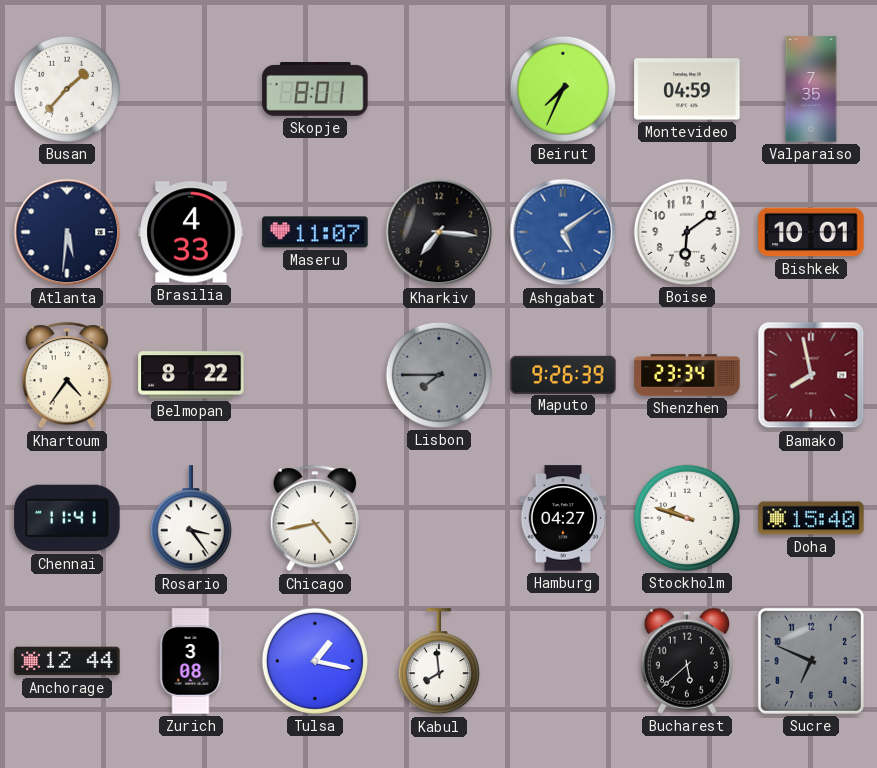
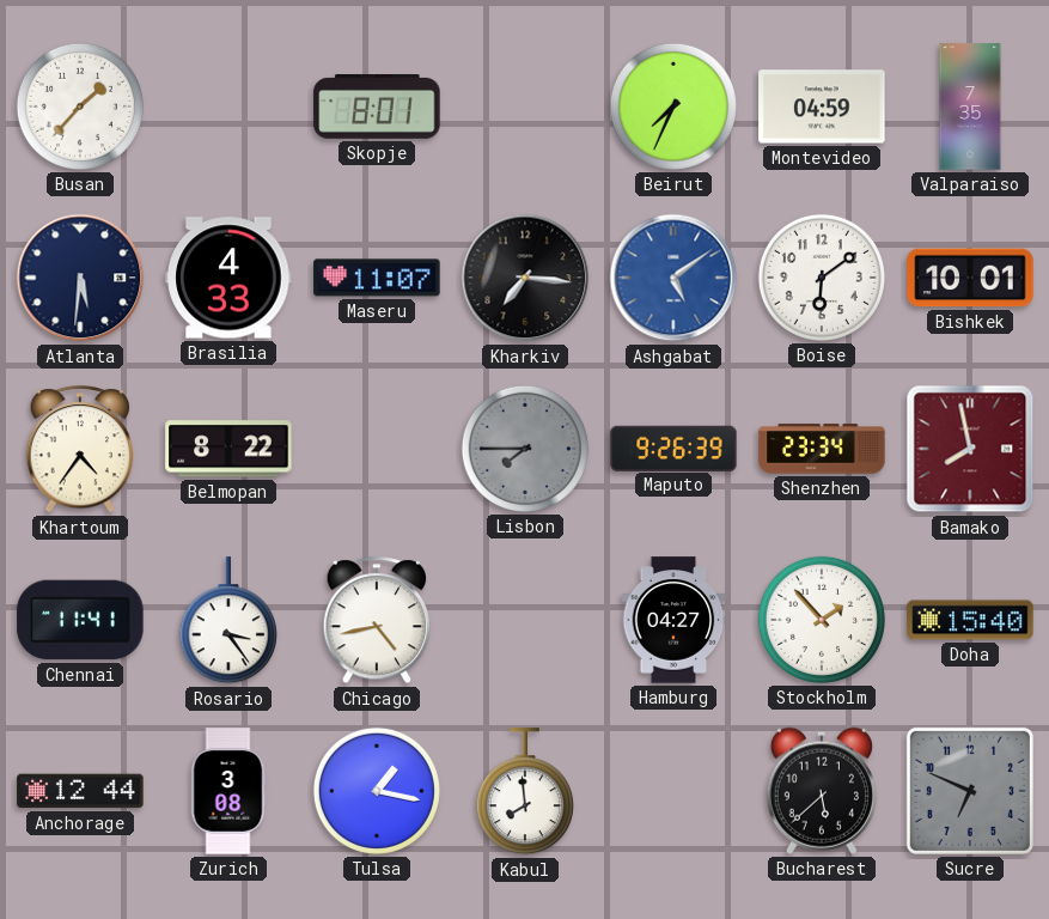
Stockholm: 9:48 -> 1:53
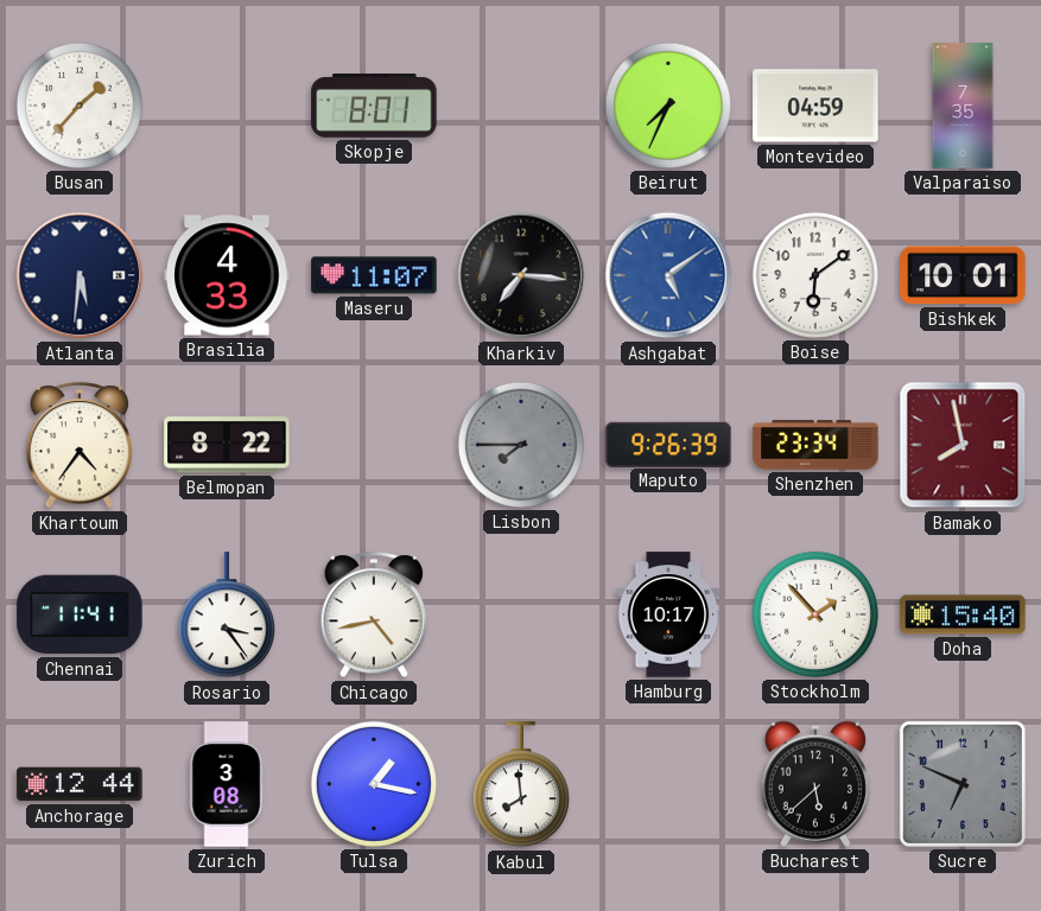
Hamburg: 04:27 -> 10:17
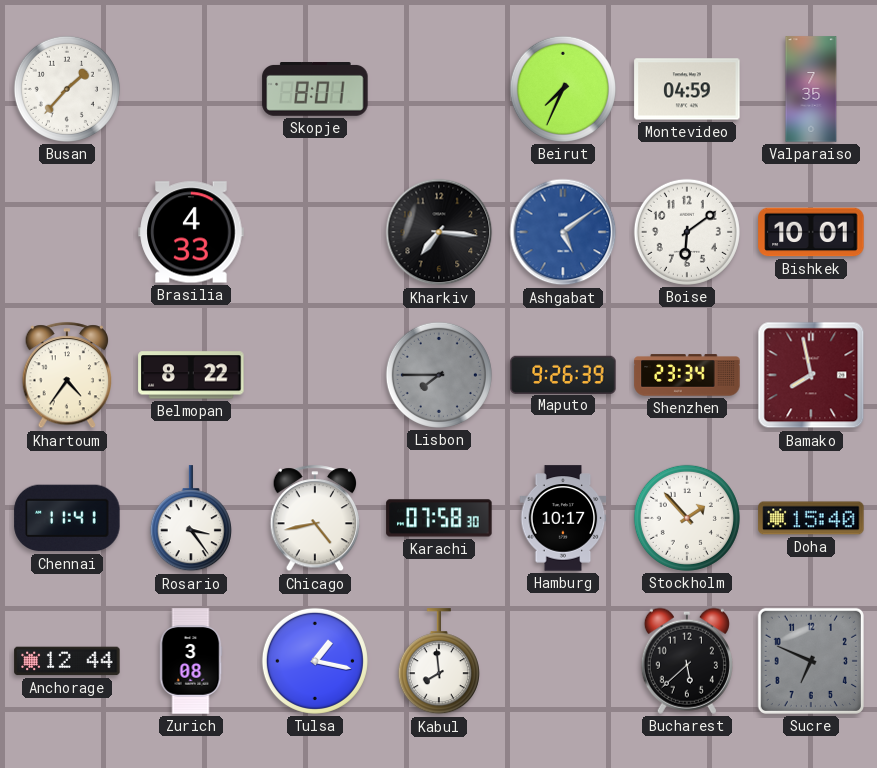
Atlanta: 5:31 -> none
Maseru: 11:07 -> none
Karachi: none -> 07:58
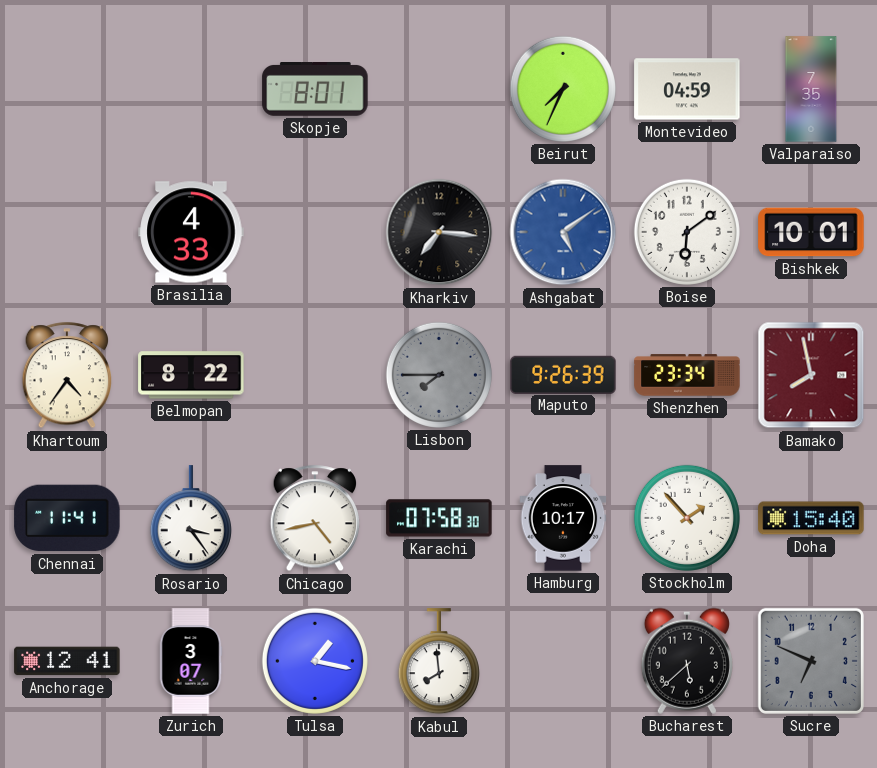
Busan: 1:37 -> none
Anchorage: 12:44 -> 12:41
Zurich: 3:08 -> 3:07
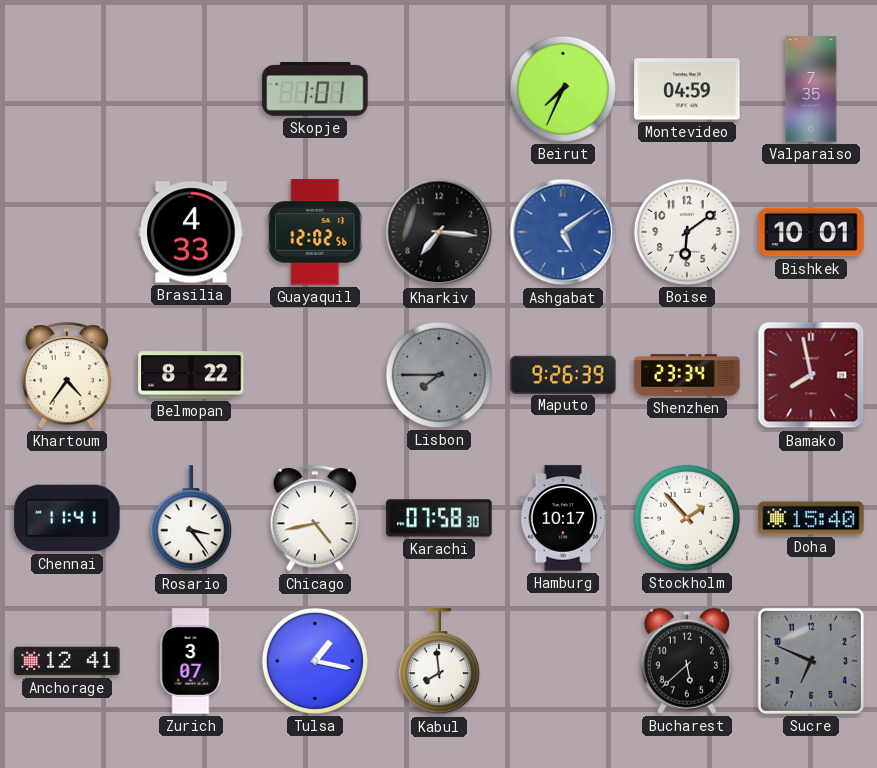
Skopje: 8:01 -> 1:01
Guayaquil: none -> 12:02
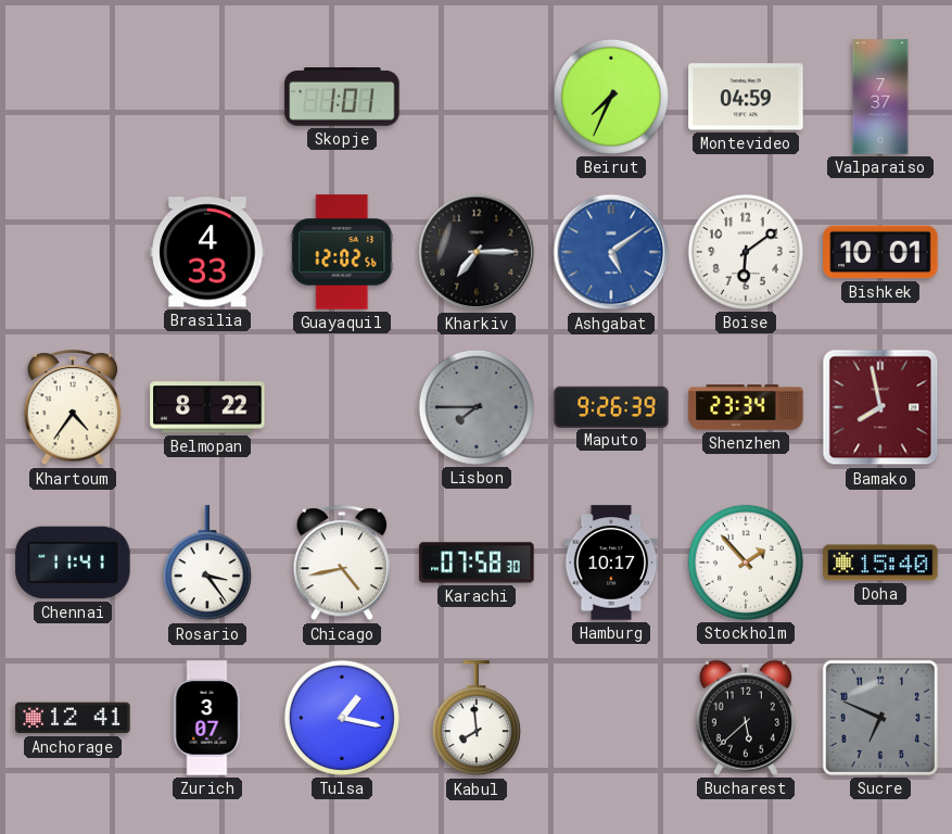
Valparaiso: 7:35 -> 7:37
Kharkiv: 7:16 -> 7:15
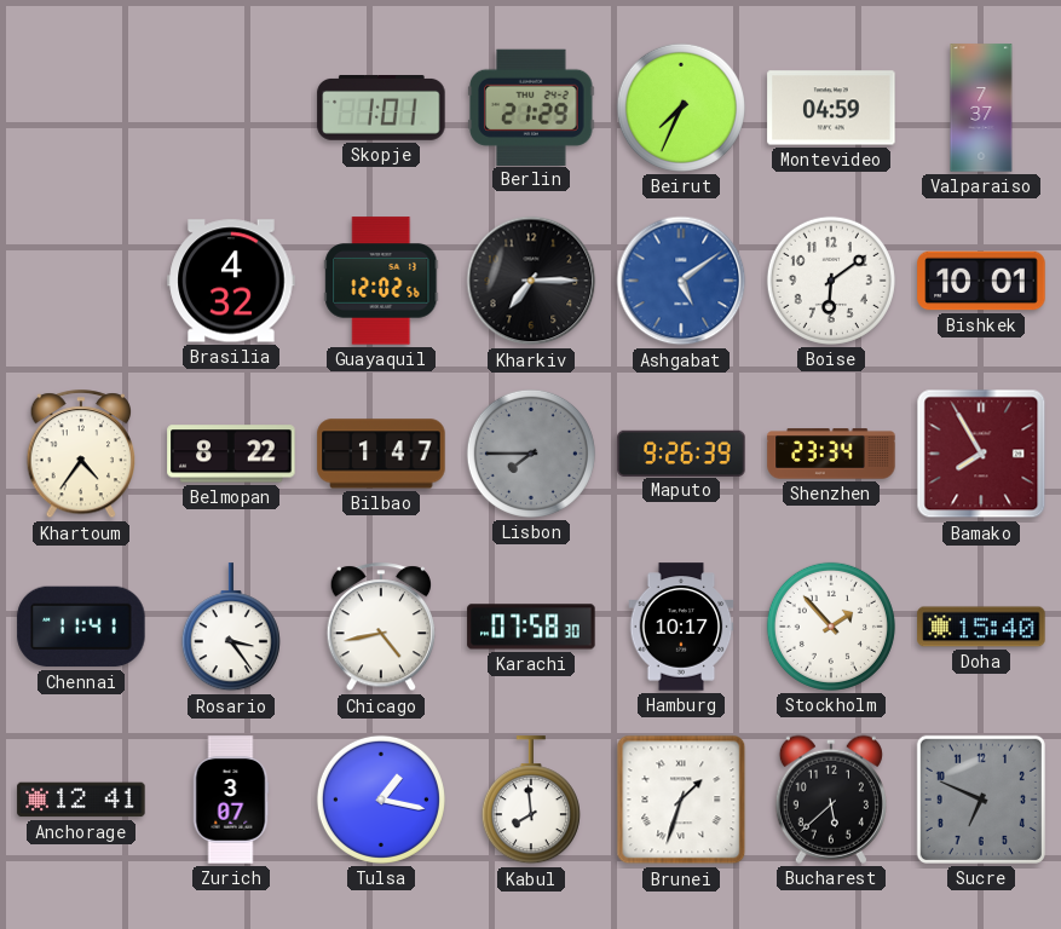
Berlin: none -> 21:29
Brasilia: 4:33 -> 4:32
Bilbao: none -> 1:47
Bamako: 7:58 -> 7:55
Brunei: none -> 1:33
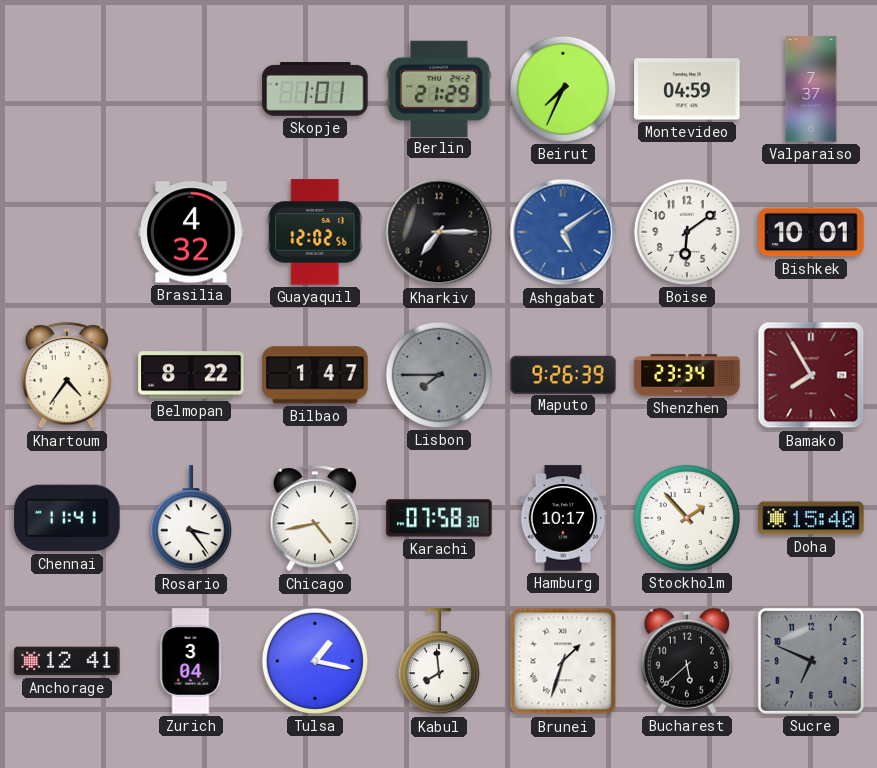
Zurich: 3:07 -> 3:04
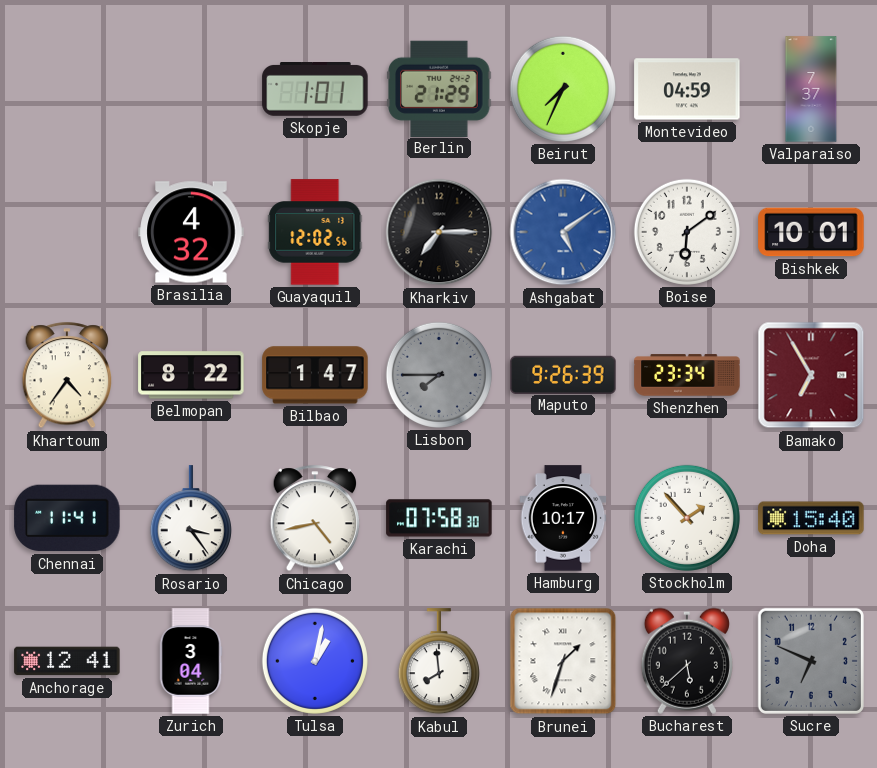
Bamako: 7:55 -> 6:55
Tulsa: 1:17 -> 1:02
